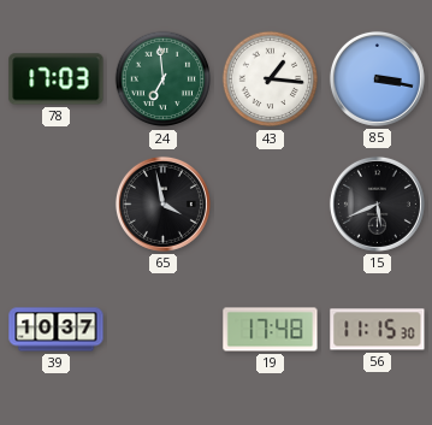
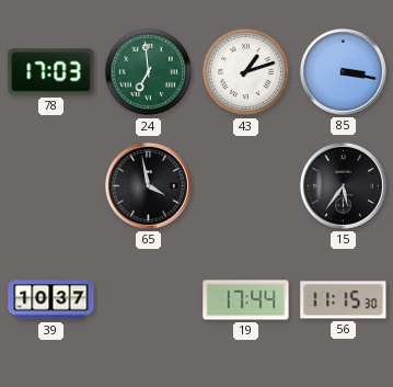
43: 1:16 -> 1:12
15: 5:41 -> 5:36
19: 17:48 -> 17:44
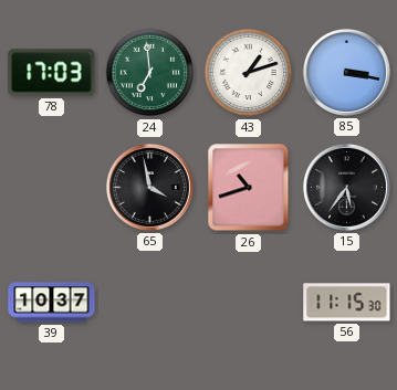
26: none -> 10:42
19: 17:44 -> none
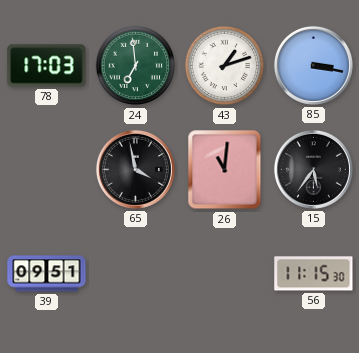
26: 10:42 -> 11:01
39: 10:37 -> 09:51
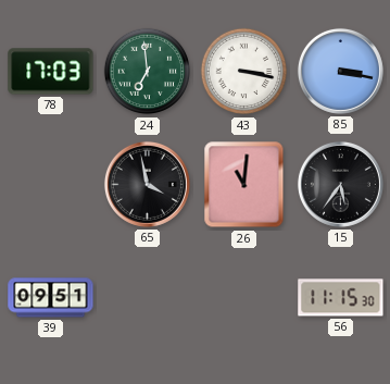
43: 1:12 -> 3:17
